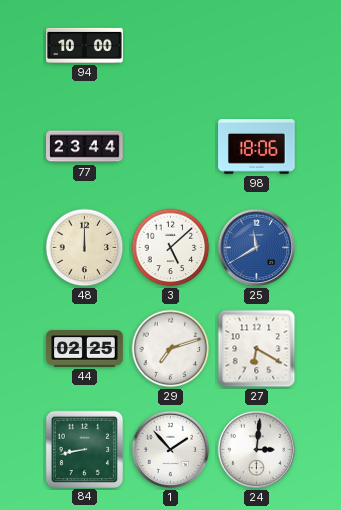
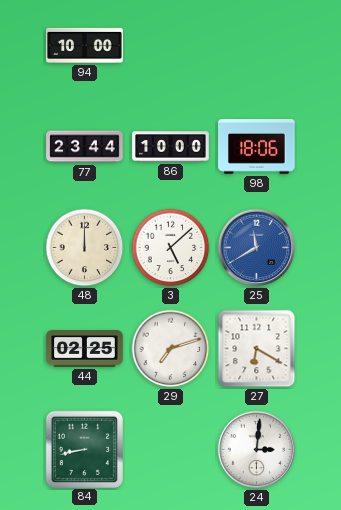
86: none -> 10:00
1: 1:53 -> none
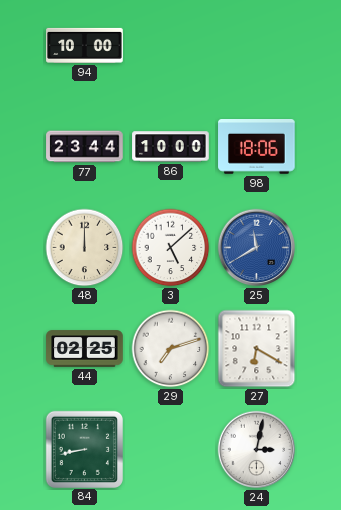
24: 3:01 -> 3:02
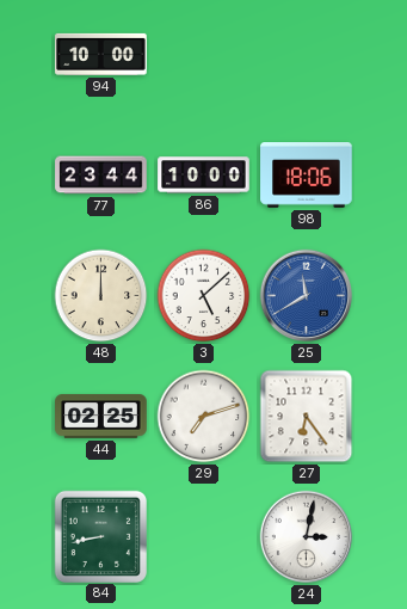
27: 6:20 -> 6:24
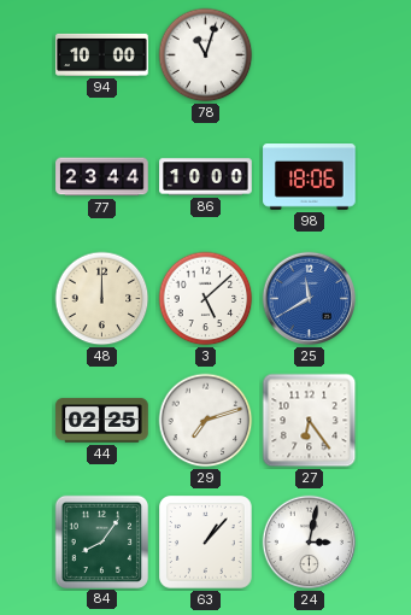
78: none -> 11:03
84: 8:43 -> 8:06
63: none -> 1:07
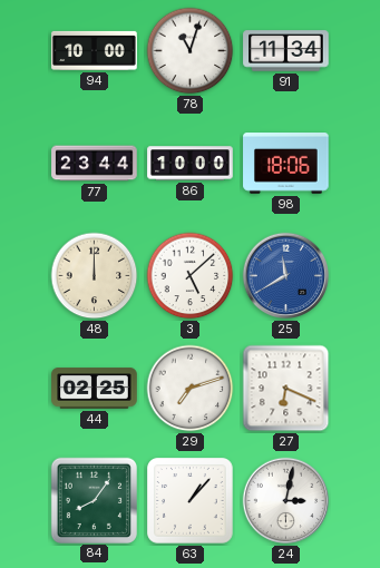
91: none -> 11:34
27: 6:24 -> 6:19
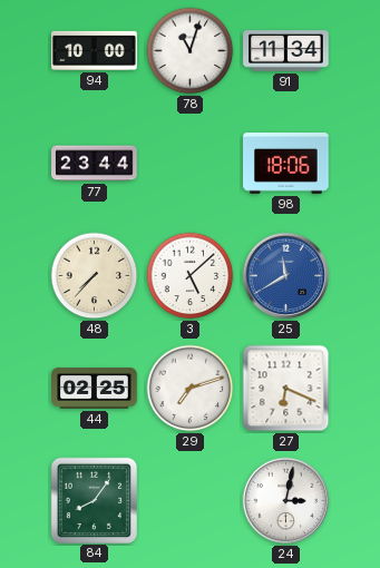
86: 10:00 -> none
48: 12:00 -> 7:37
63: 1:07 -> none
